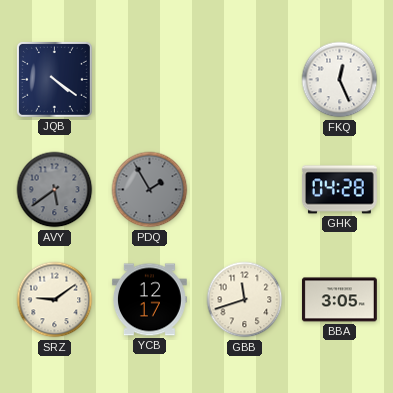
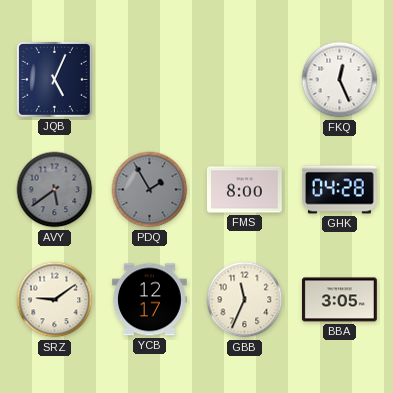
JQB: 4:21 -> 5:04
FMS: none -> 8:00
GBB: 11:42 -> 11:34
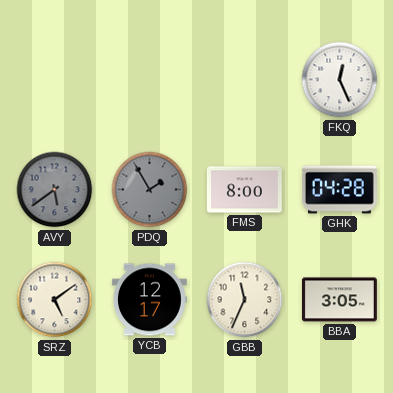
JQB: 5:04 -> none
SRZ: 9:09 -> 5:09
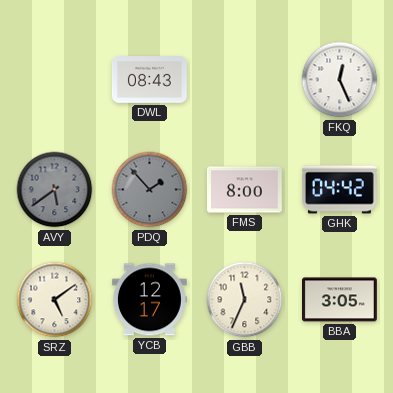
DWL: none -> 08:43
PDQ: 1:55 -> 1:53
GHK: 04:28 -> 04:42
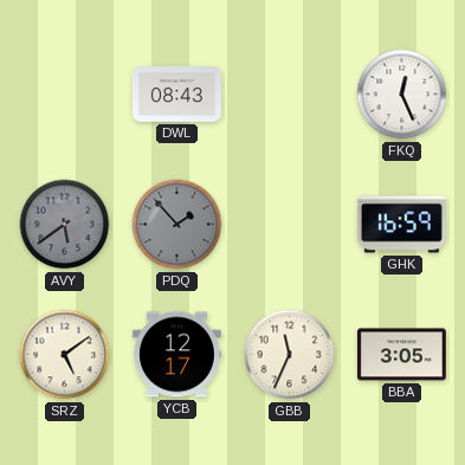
FMS: 8:00 -> none
GHK: 04:42 -> 16:59
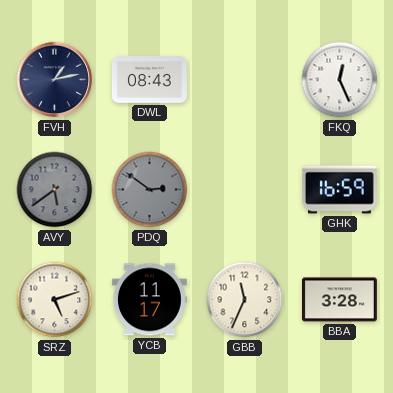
FVH: none -> 1:13
PDQ: 1:53 -> 2:51
SRZ: 5:09 -> 5:12
YCB: 12:17 -> 11:17
BBA: 3:05 -> 3:28
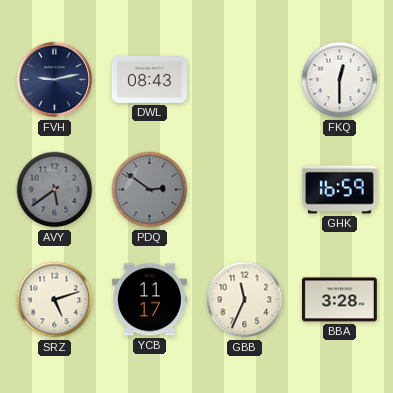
FVH: 1:13 -> 9:13
FKQ: 12:26 -> 12:30
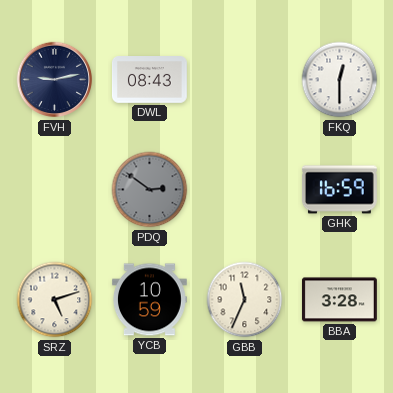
AVY: 5:39 -> none
YCB: 11:17 -> 10:59
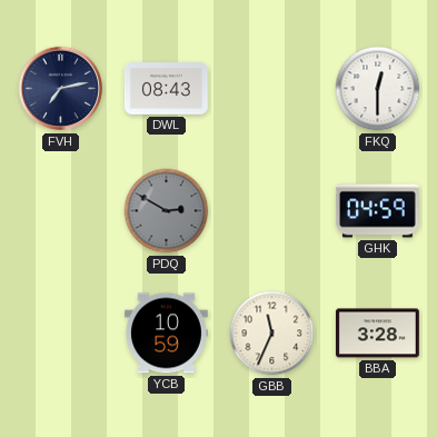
FVH: 9:13 -> 7:13
PDQ: 2:51 -> 2:50
GHK: 16:59 -> 04:59
SRZ: 5:12 -> none
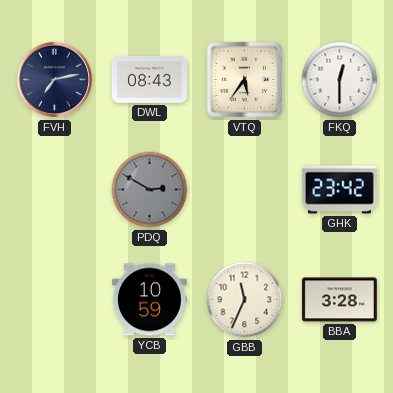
VTQ: none -> 5:36
GHK: 04:59 -> 23:42
